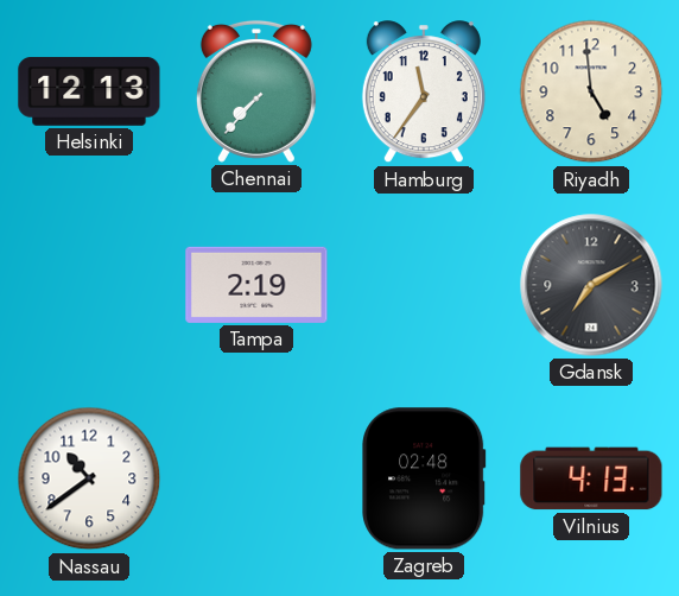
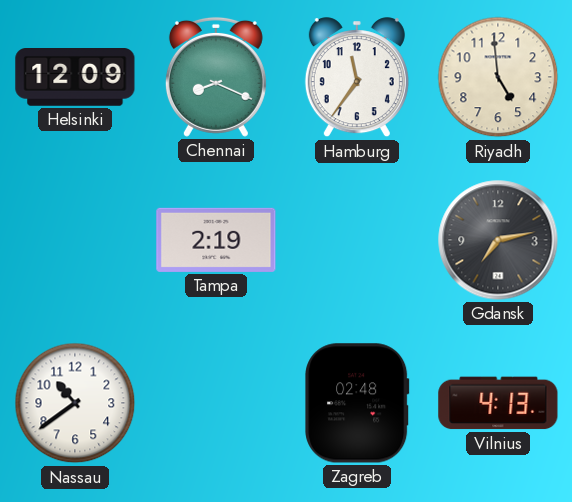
Helsinki: 12:13 -> 12:09
Chennai: 7:37 -> 8:19
Gdansk: 7:10 -> 7:13
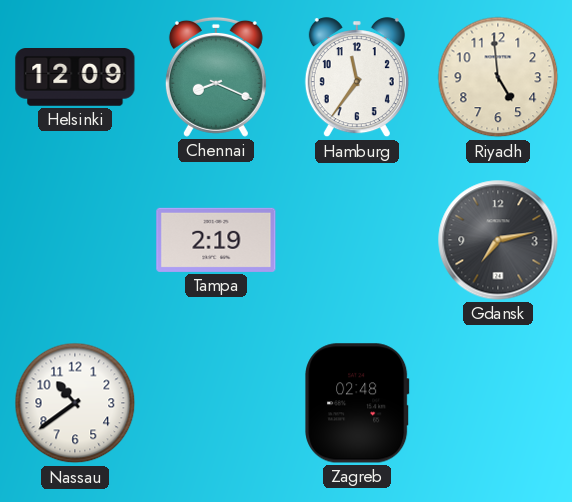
Vilnius: 4:13 -> none
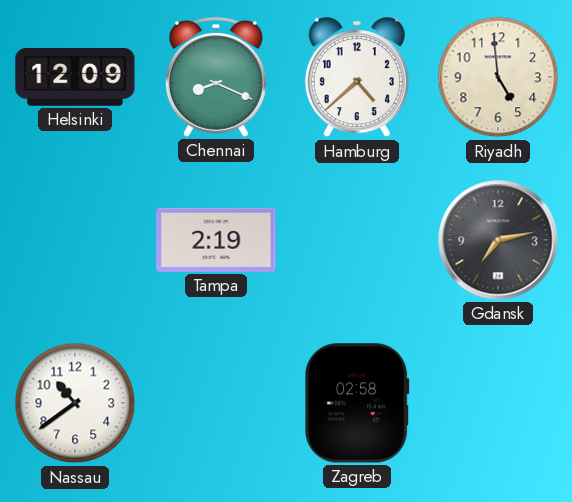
Hamburg: 11:36 -> 4:38
Zagreb: 02:48 -> 02:58
